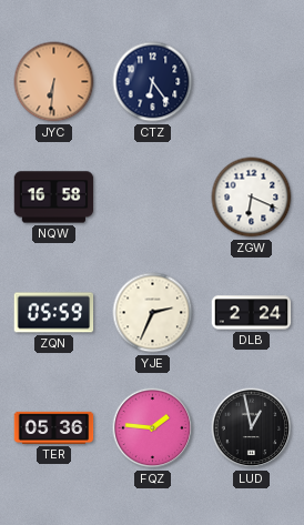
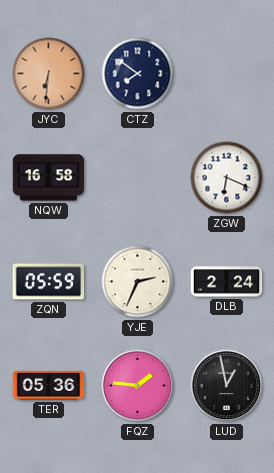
CTZ: 6:24 -> 7:51
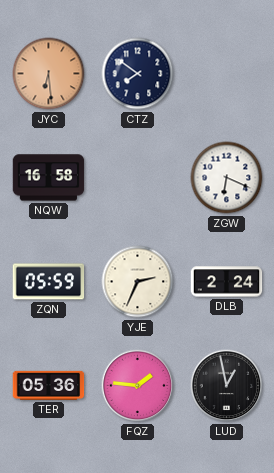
JYC: 6:31 -> 6:29
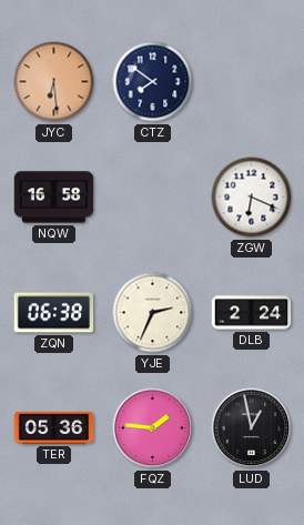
ZQN: 05:59 -> 06:38
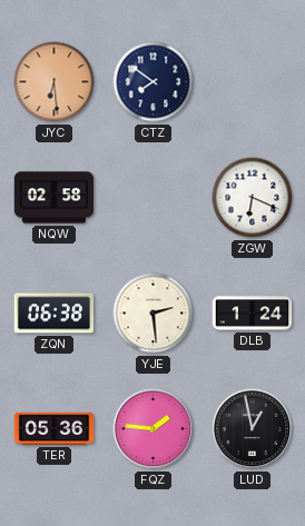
NQW: 16:58 -> 02:58
YJE: 2:34 -> 2:29
DLB: 2:24 -> 1:24
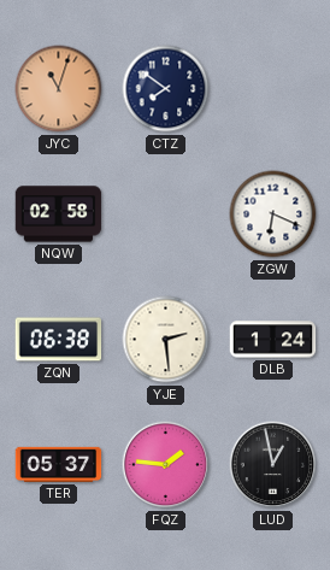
JYC: 6:29 -> 11:03
TER: 05:36 -> 05:37
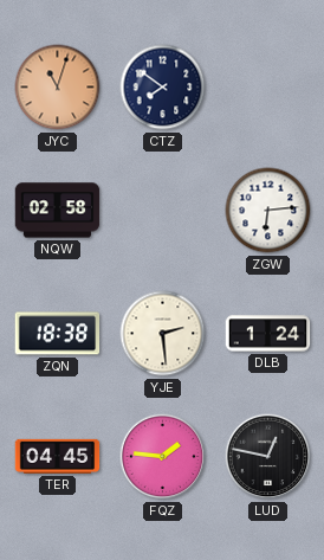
ZGW: 6:19 -> 6:14
ZQN: 06:38 -> 18:38
TER: 05:37 -> 04:45
LUD: 12:58 -> 12:47
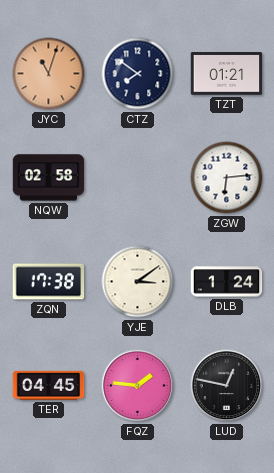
TZT: none -> 01:21
ZQN: 18:38 -> 17:38
YJE: 2:29 -> 3:09
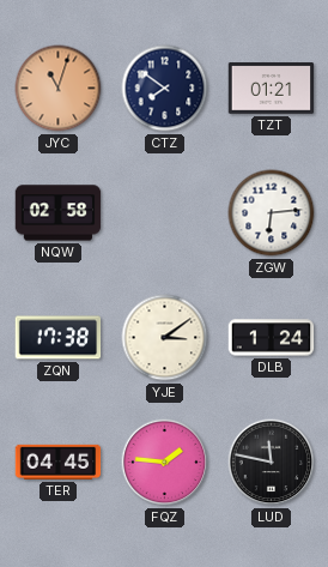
LUD: 12:47 -> 11:47
